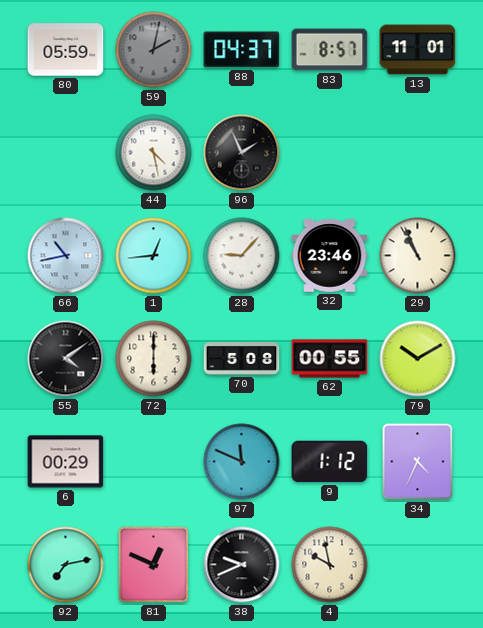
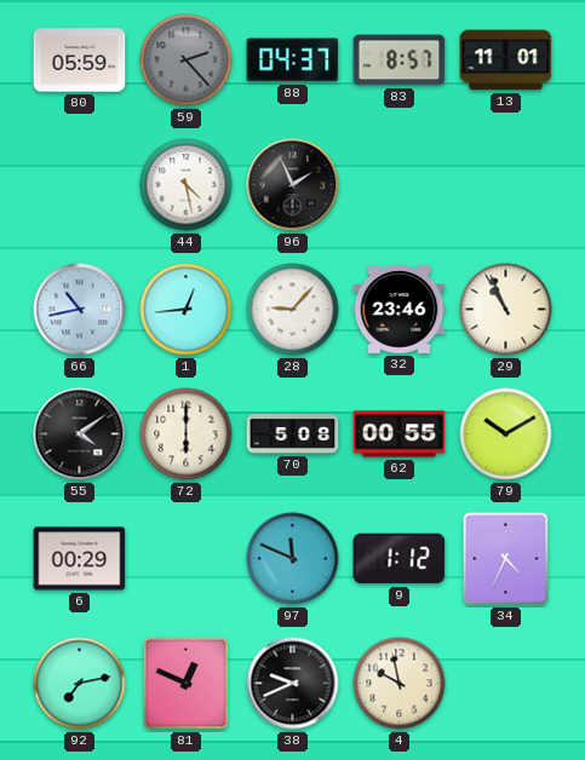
59: 2:02 -> 2:23
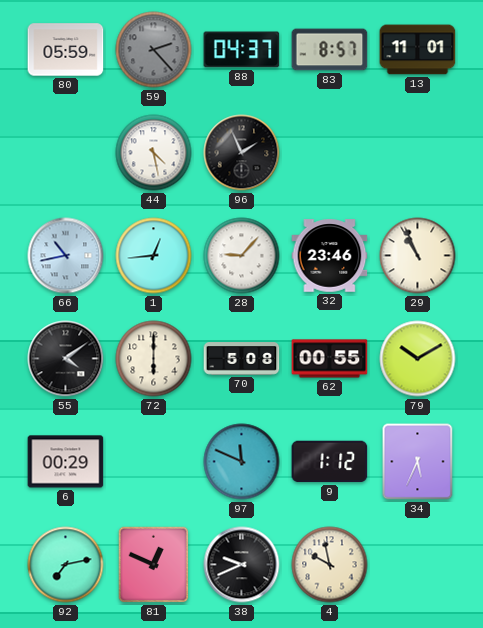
34: 4:34 -> 5:34
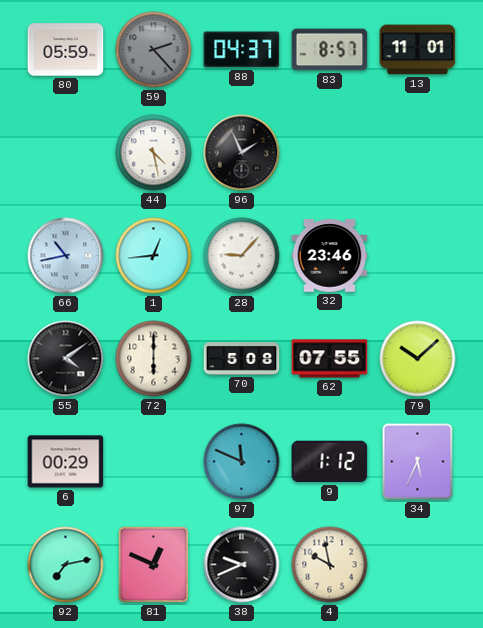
29: 10:56 -> none
62: 00:55 -> 07:55
79: 10:10 -> 10:08
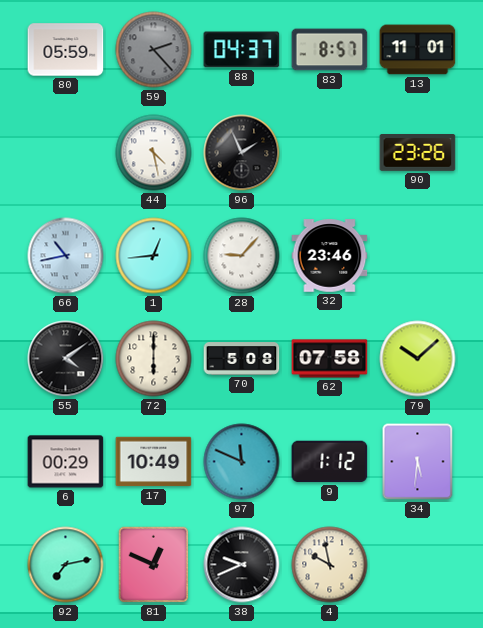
90: none -> 23:26
62: 07:55 -> 07:58
17: none -> 10:49
34: 5:34 -> 5:31
